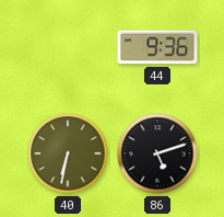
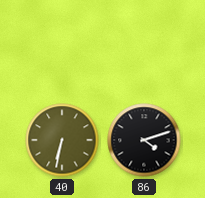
44: 9:36 -> none
86: 5:12 -> 4:12
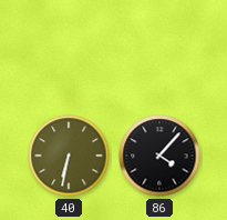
86: 4:12 -> 4:07
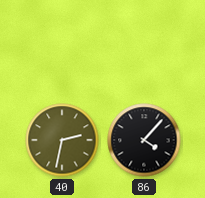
40: 6:32 -> 2:32
